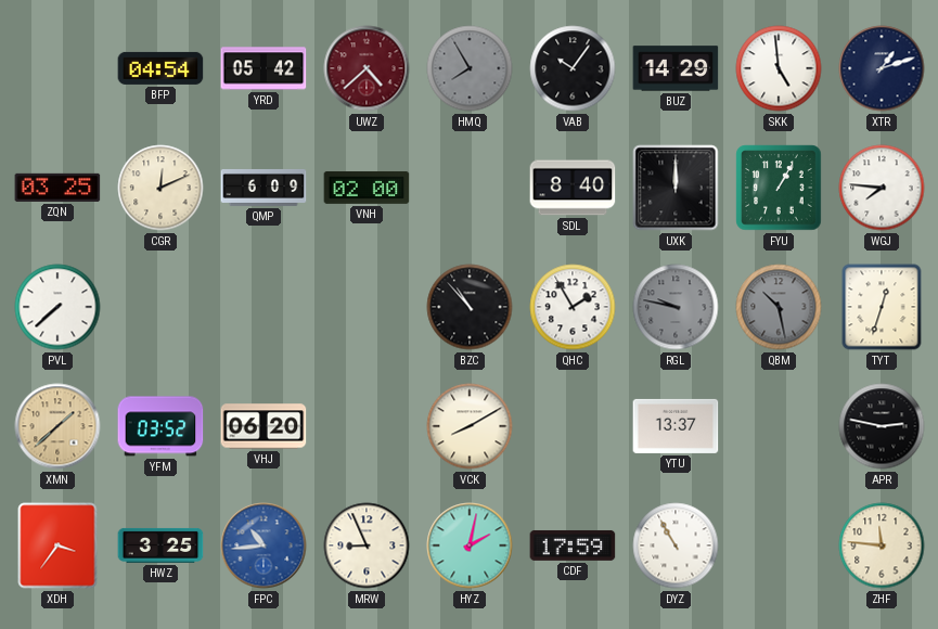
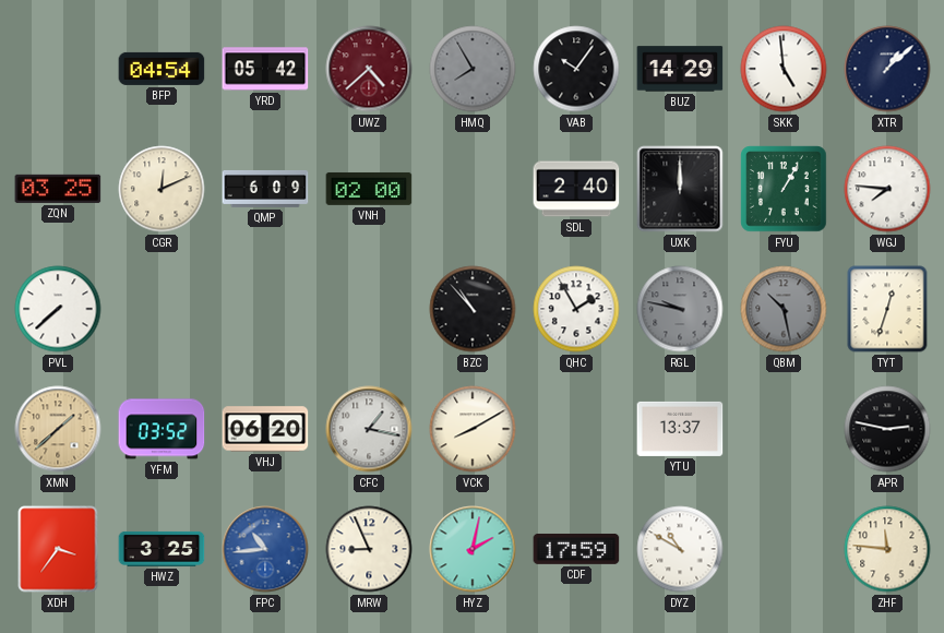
XTR: 1:12 -> 1:08
SDL: 8:40 -> 2:40
CFC: none -> 1:17
DYZ: 10:55 -> 10:50
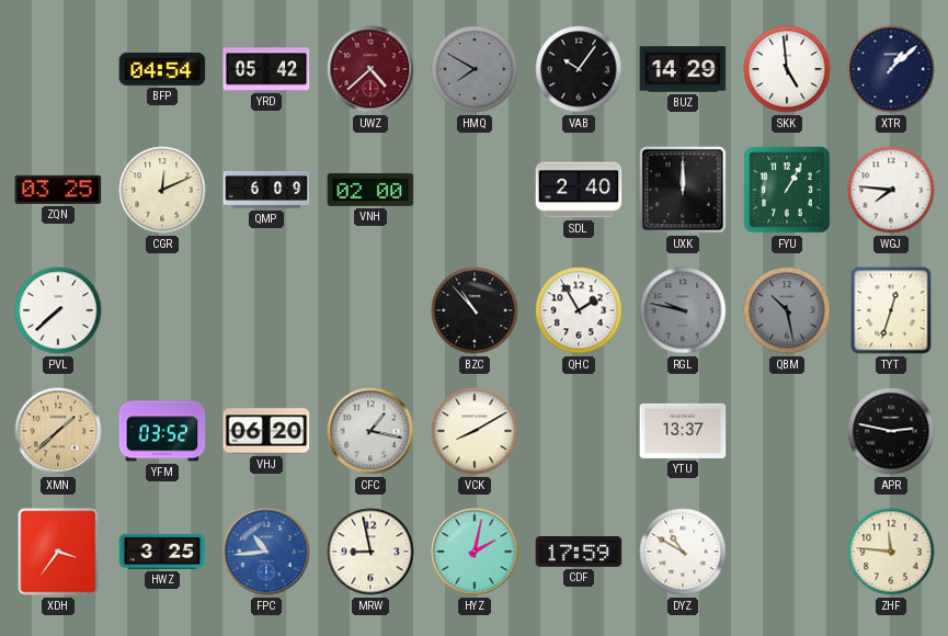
HMQ: 7:55 -> 7:50
MRW: 8:56 -> 8:58
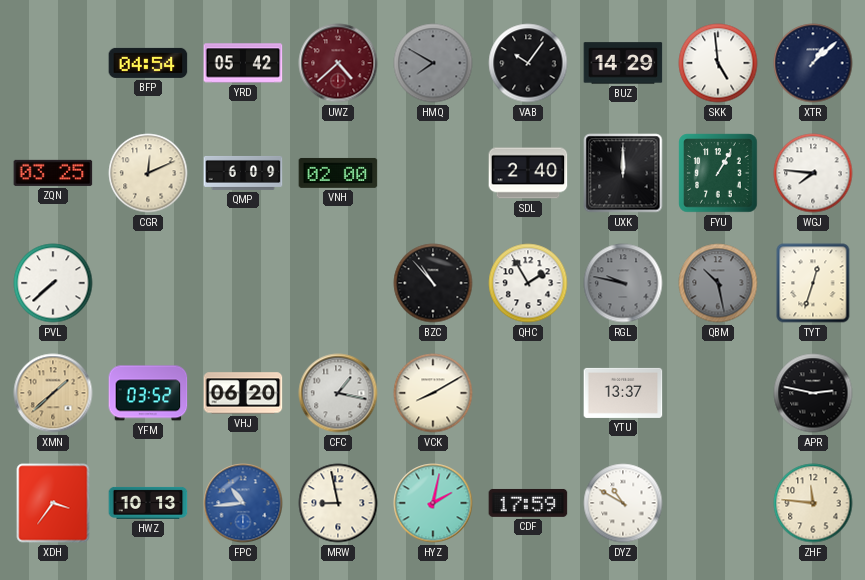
HWZ: 3:25 -> 10:13
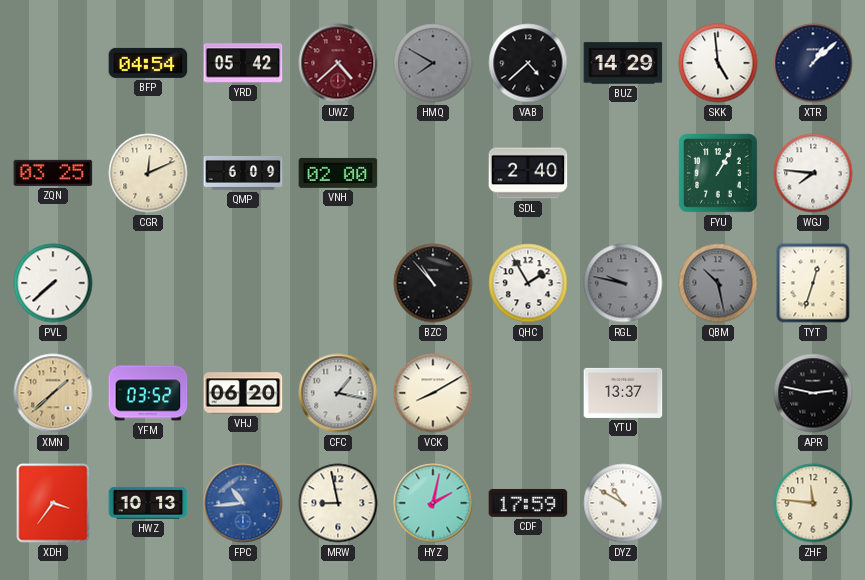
VAB: 10:06 -> 4:38
UXK: 12:00 -> none
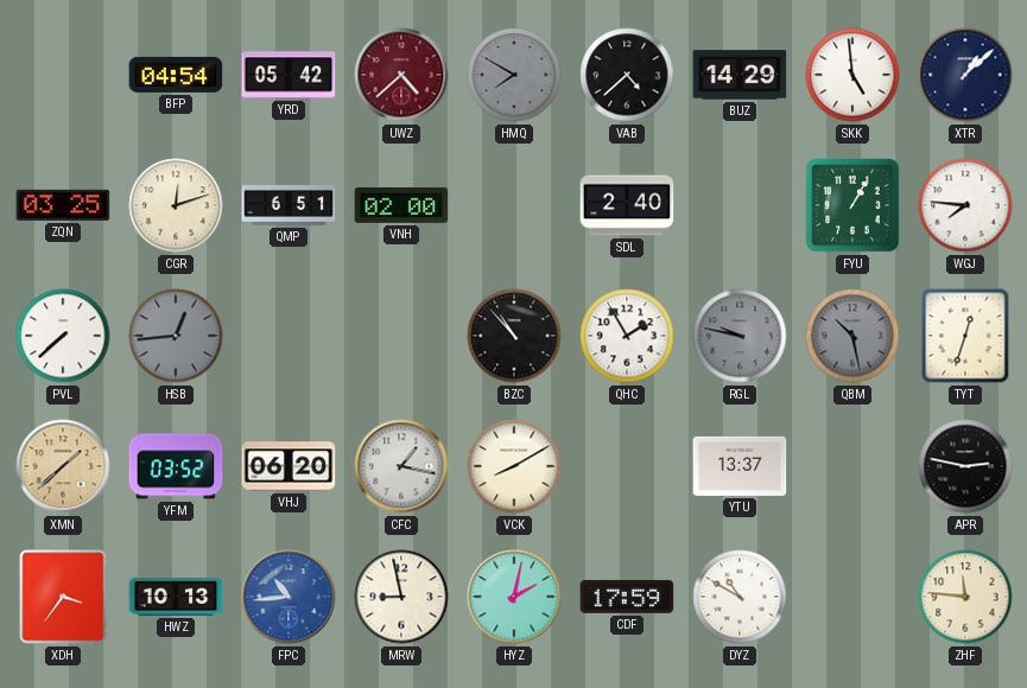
CGR: 12:11 -> 12:12
QMP: 6:09 -> 6:51
HSB: none -> 12:44
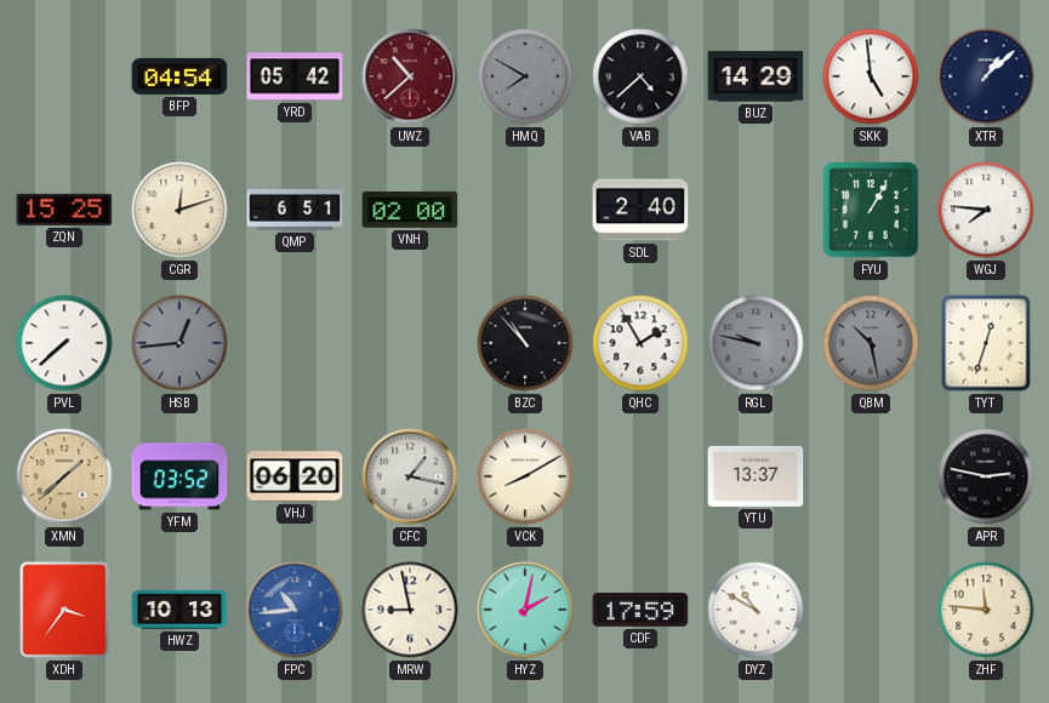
UWZ: 4:38 -> 10:38
ZQN: 03:25 -> 15:25
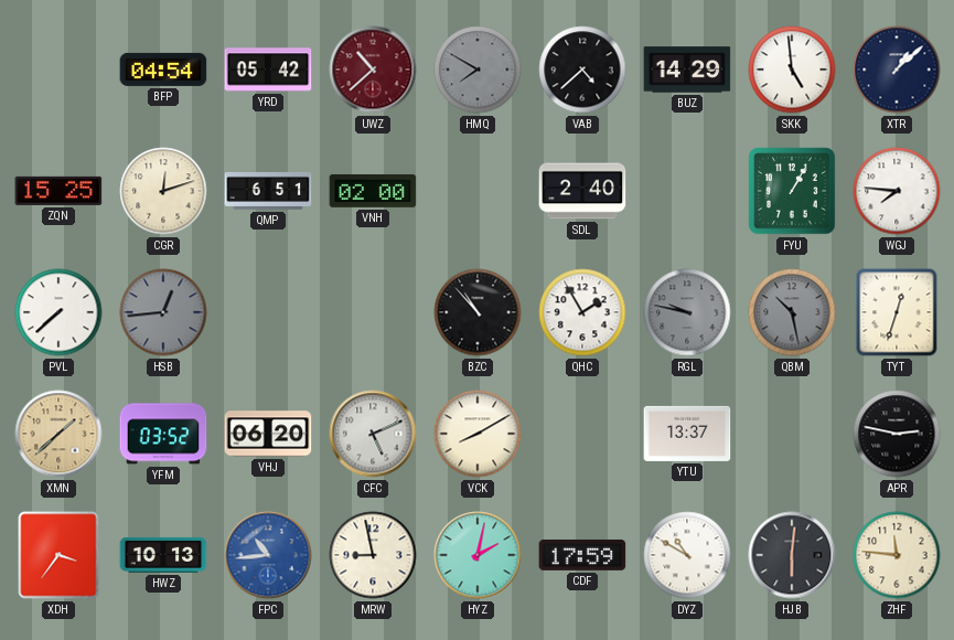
CFC: 1:17 -> 5:11
HJB: none -> 6:01
